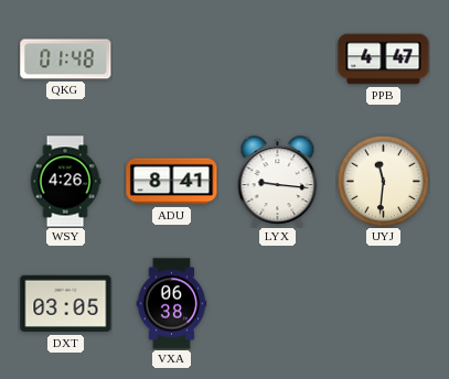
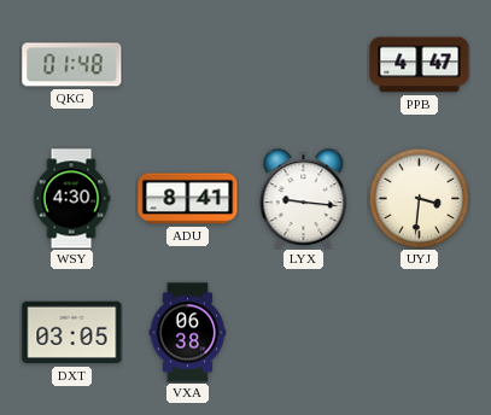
WSY: 4:26 -> 4:30
UYJ: 11:31 -> 3:31
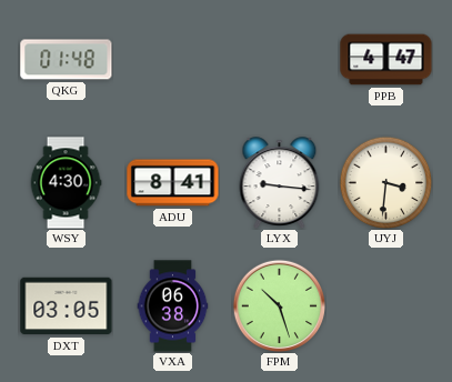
FPM: none -> 10:27
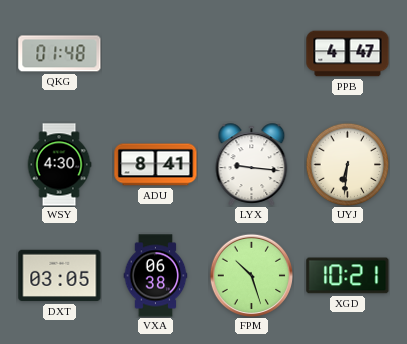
UYJ: 3:31 -> 6:31
XGD: none -> 10:21
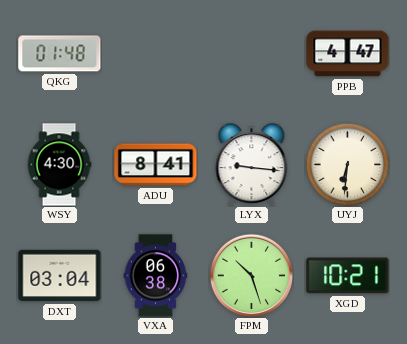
DXT: 03:05 -> 03:04
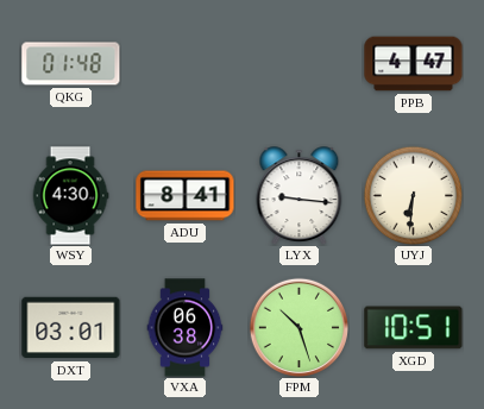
DXT: 03:04 -> 03:01
XGD: 10:21 -> 10:51
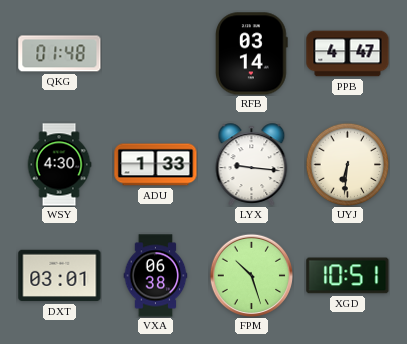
RFB: none -> 03:14
ADU: 8:41 -> 1:33
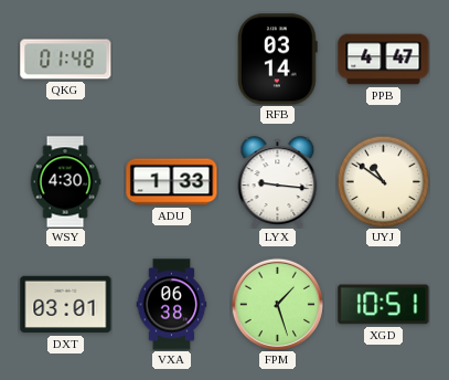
UYJ: 6:31 -> 10:51
FPM: 10:27 -> 1:27
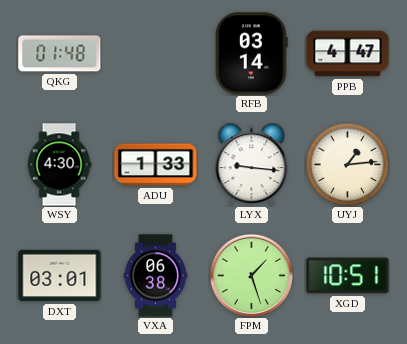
UYJ: 10:51 -> 1:14
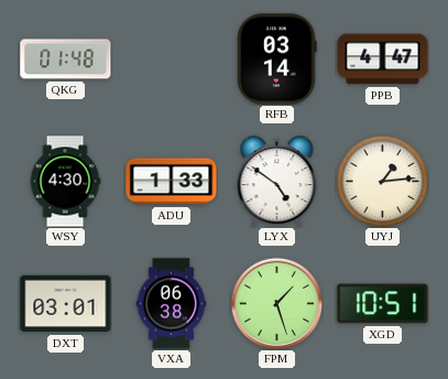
LYX: 9:16 -> 4:51
